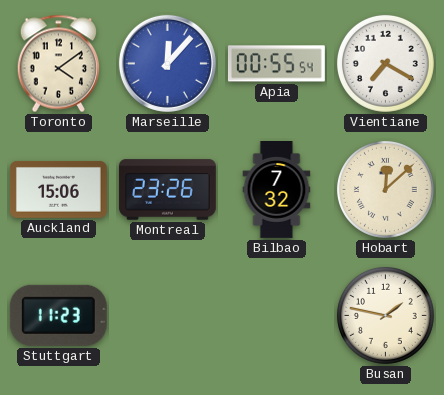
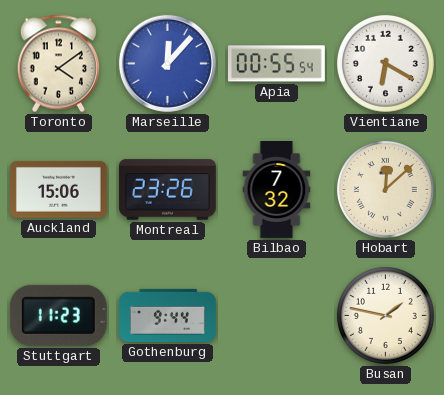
Vientiane: 7:20 -> 6:20
Gothenburg: none -> 9:44
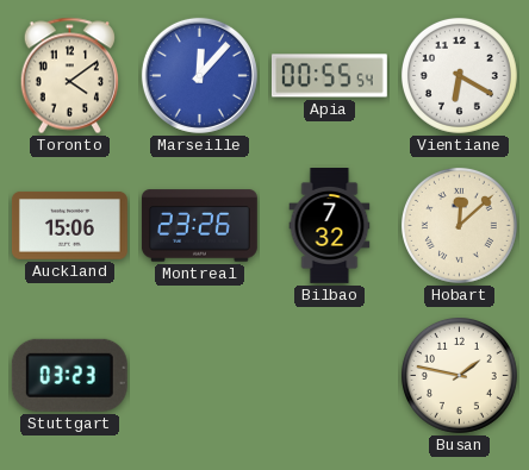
Stuttgart: 11:23 -> 03:23
Gothenburg: 9:44 -> none
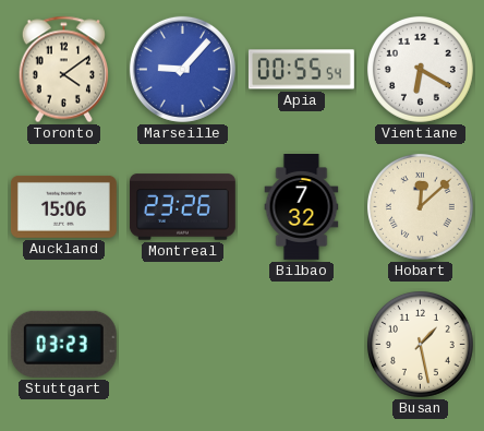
Marseille: 12:07 -> 9:07
Busan: 1:47 -> 1:28
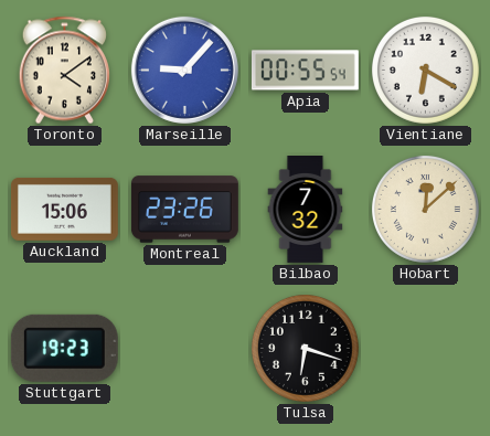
Stuttgart: 03:23 -> 19:23
Tulsa: none -> 6:18
Busan: 1:28 -> none
